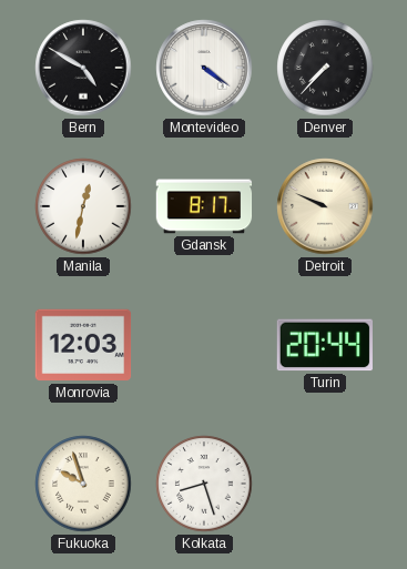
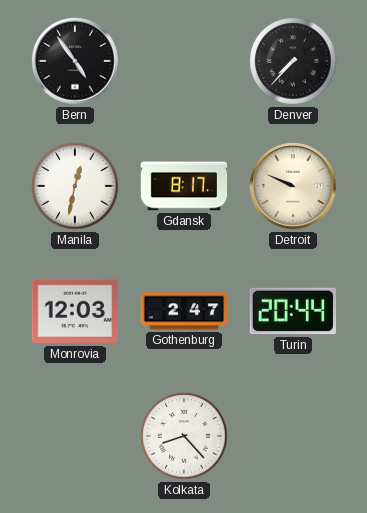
Bern: 4:50 -> 4:54
Montevideo: 4:21 -> none
Gothenburg: none -> 2:47
Fukuoka: 9:57 -> none
Kolkata: 8:27 -> 8:23
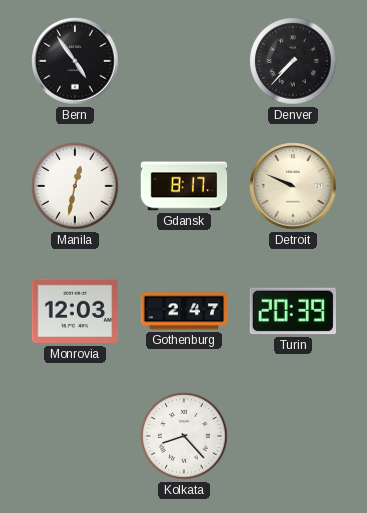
Turin: 20:44 -> 20:39
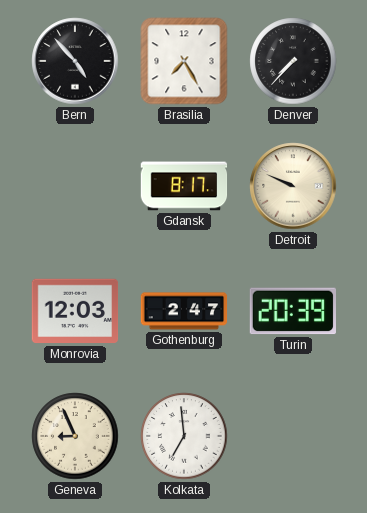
Bern: 4:54 -> 4:53
Brasilia: none -> 7:25
Manila: 12:32 -> none
Geneva: none -> 8:56
Kolkata: 8:23 -> 6:59
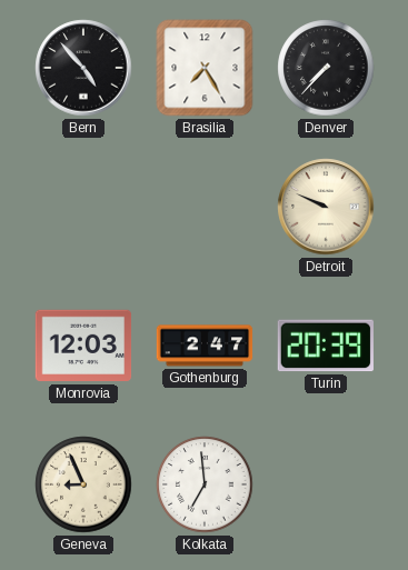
Gdansk: 8:17 -> none
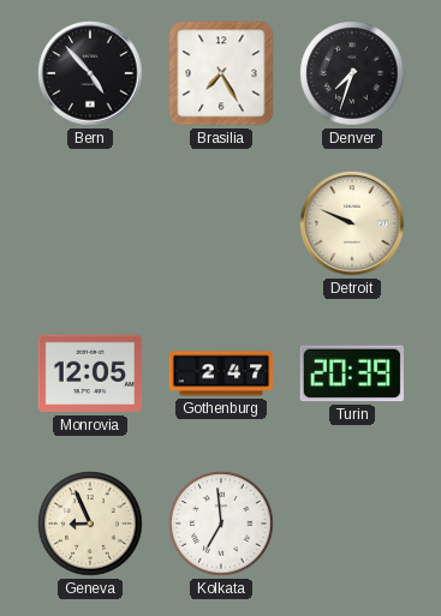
Denver: 7:37 -> 7:33
Monrovia: 12:03 -> 12:05
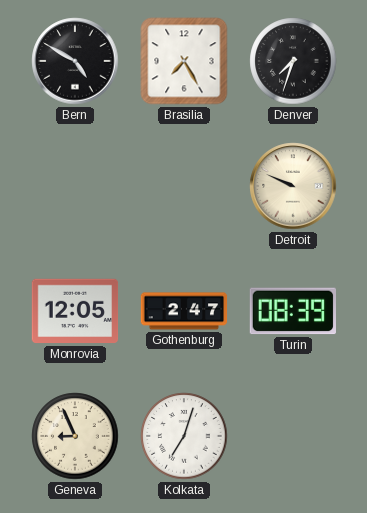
Bern: 4:53 -> 4:50
Turin: 20:39 -> 08:39
Kolkata: 6:59 -> 7:03
